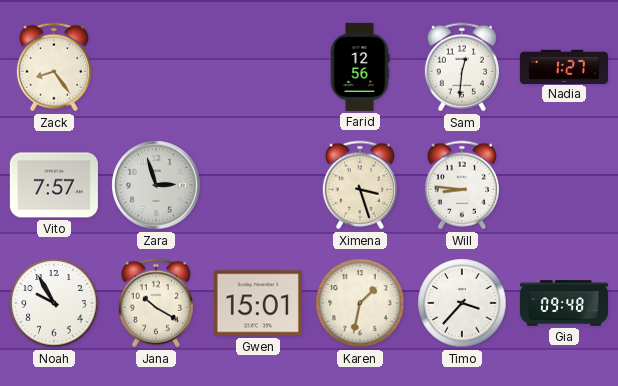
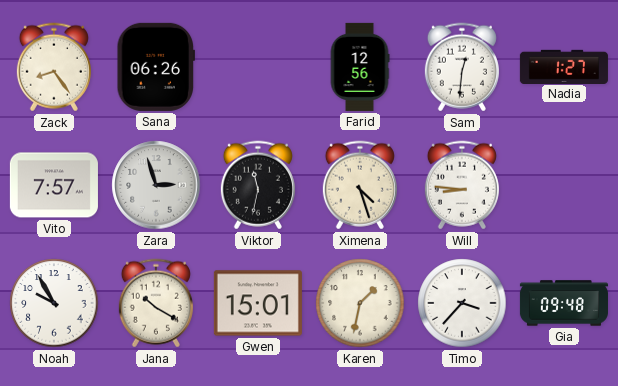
Sana: none -> 06:26
Viktor: none -> 11:32
Ximena: 3:27 -> 4:27
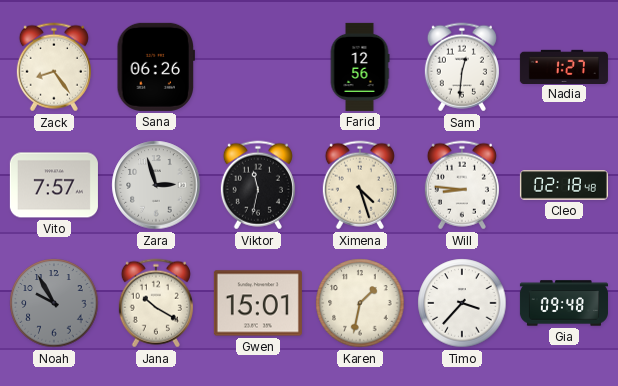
Cleo: none -> 02:18
Noah dial: white -> grey
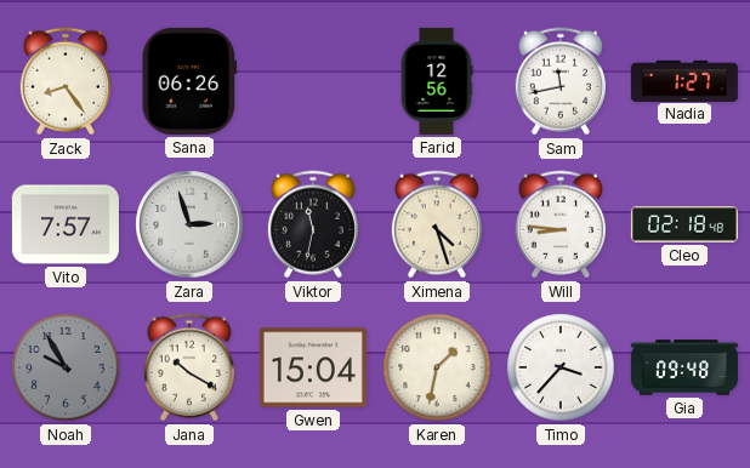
Sam: 12:31 -> 11:43
Gwen: 15:01 -> 15:04
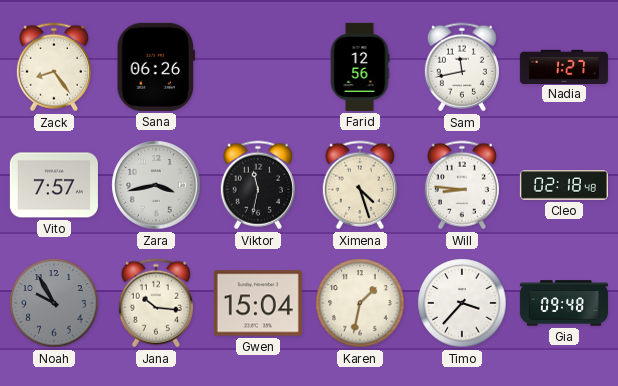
Zara: 2:57 -> 3:43
Jana: 10:20 -> 10:16
